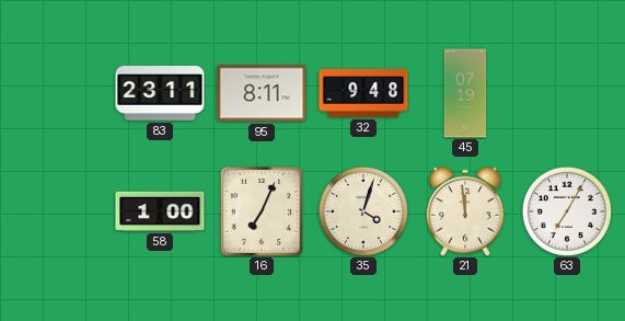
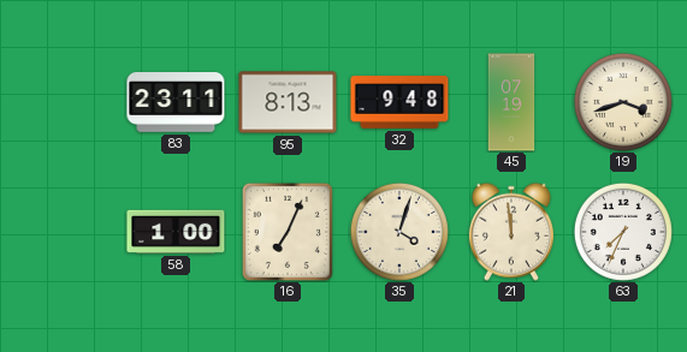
95: 8:11 -> 8:13
19: none -> 3:42
63: 7:05 -> 7:34
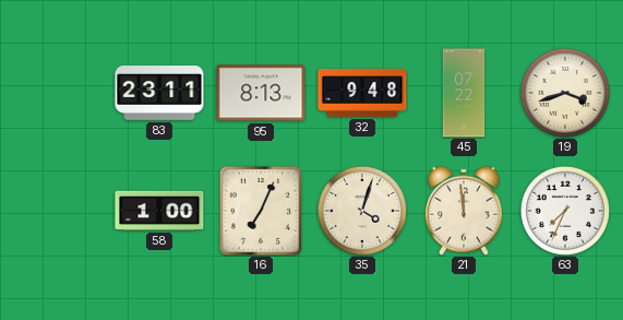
45: 07:19 -> 07:22
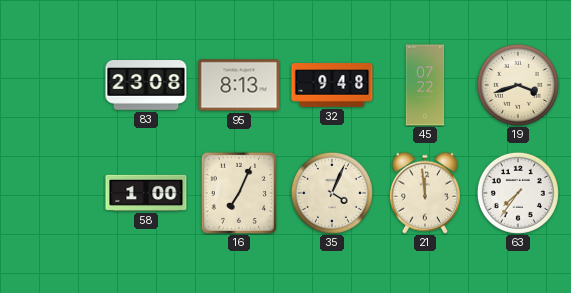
83: 23:11 -> 23:08
35: 4:03 -> 4:04
63: 7:34 -> 7:36
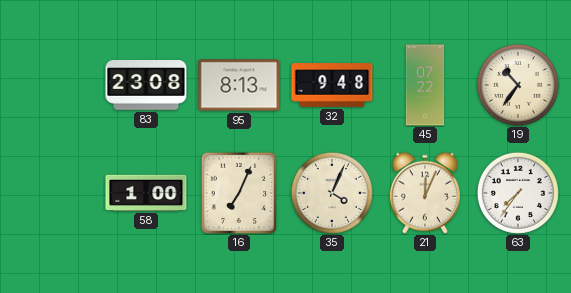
19: 3:42 -> 10:36
21: 11:59 -> 12:04
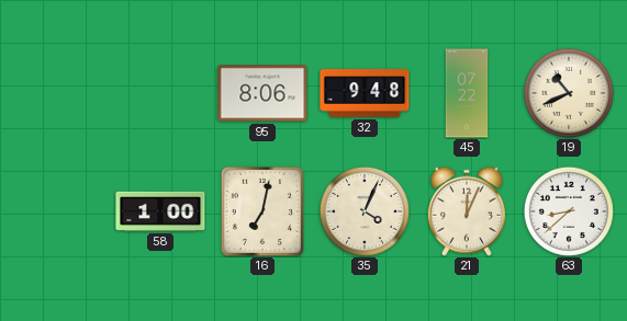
83: 23:08 -> none
95: 8:13 -> 8:06
19: 10:36 -> 10:41
16: 7:04 -> 7:02
63: 7:36 -> 8:38
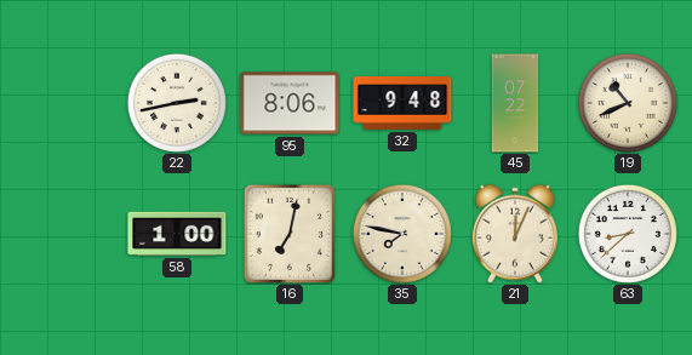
22: none -> 2:43
35: 4:04 -> 7:47
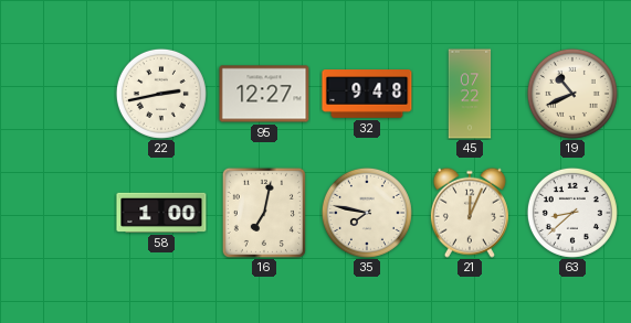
95: 8:06 -> 12:27
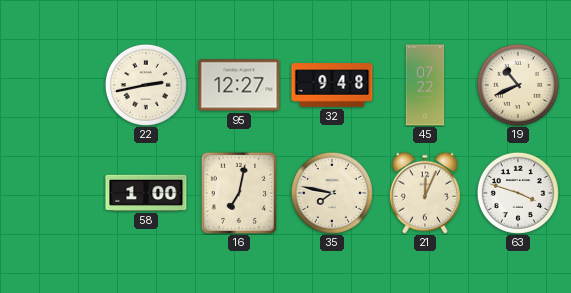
63: 8:38 -> 3:48
